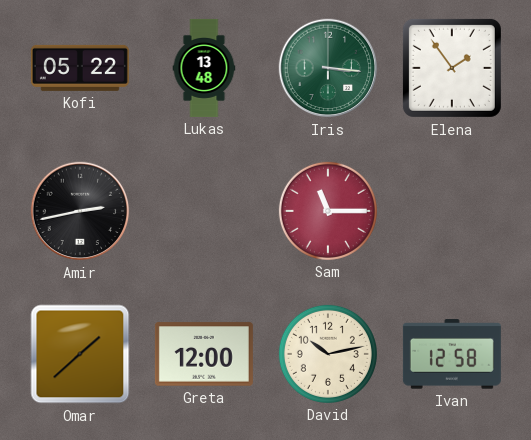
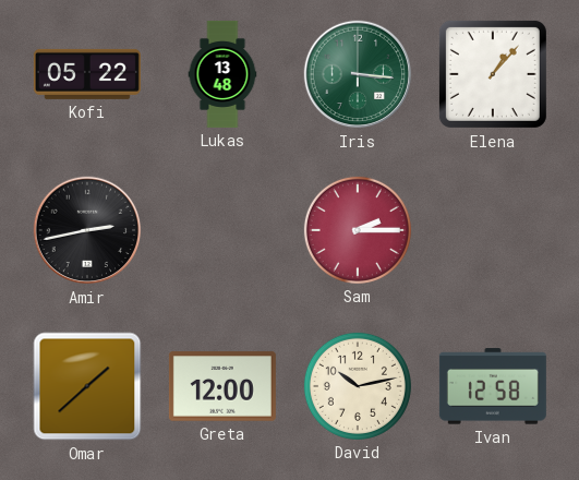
Elena: 1:54 -> 1:07
Sam: 11:15 -> 2:15
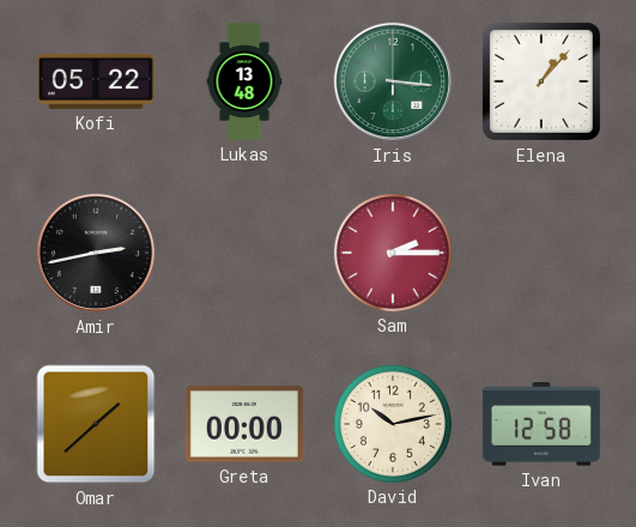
Greta: 12:00 -> 00:00
